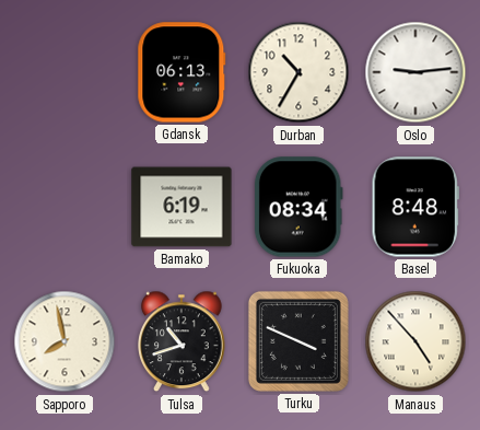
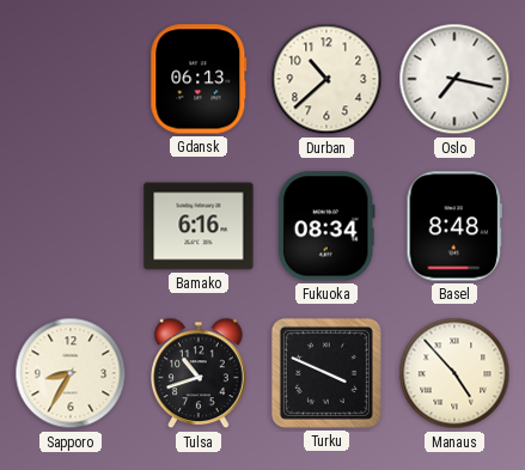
Durban: 10:35 -> 10:38
Oslo: 9:14 -> 7:17
Bamako: 6:19 -> 6:16
Sapporo: 7:58 -> 8:35
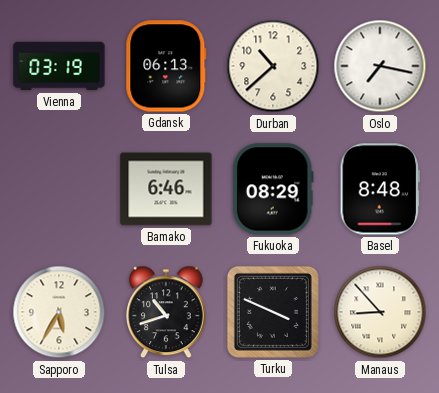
Vienna: none -> 03:19
Bamako: 6:16 -> 6:46
Fukuoka: 08:34 -> 08:29
Sapporo: 8:35 -> 5:35
Manaus: 4:53 -> 8:53
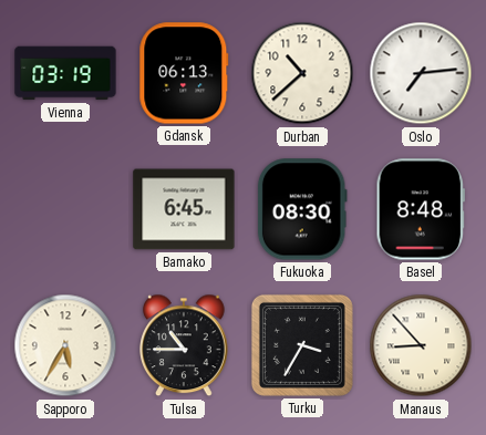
Oslo: 7:17 -> 7:14
Bamako: 6:46 -> 6:45
Fukuoka: 08:29 -> 08:30
Tulsa: 10:42 -> 10:45
Turku: 3:49 -> 3:35
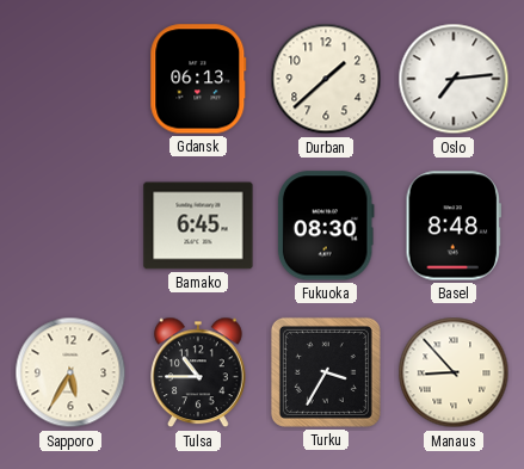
Vienna: 03:19 -> none
Durban: 10:38 -> 1:38
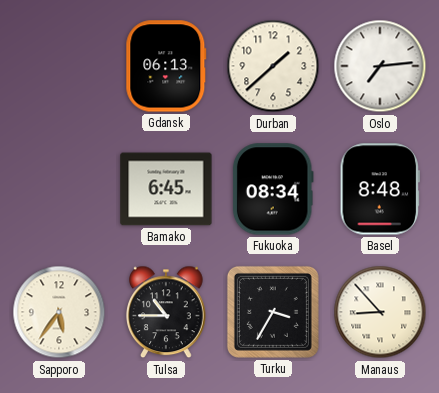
Fukuoka: 08:30 -> 08:34
Sapporo: 5:35 -> 5:36
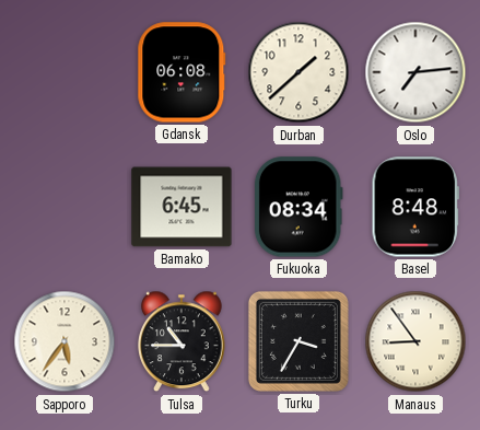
Gdansk: 06:13 -> 06:08
Manaus: 8:53 -> 8:54
